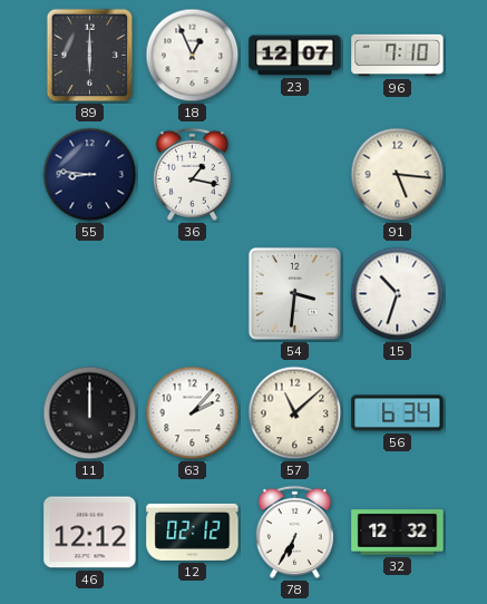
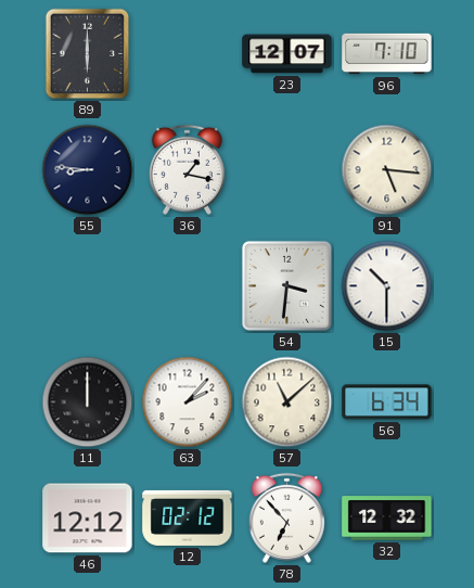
18: 12:56 -> none
15: 10:33 -> 10:30
78: 6:35 -> 6:53
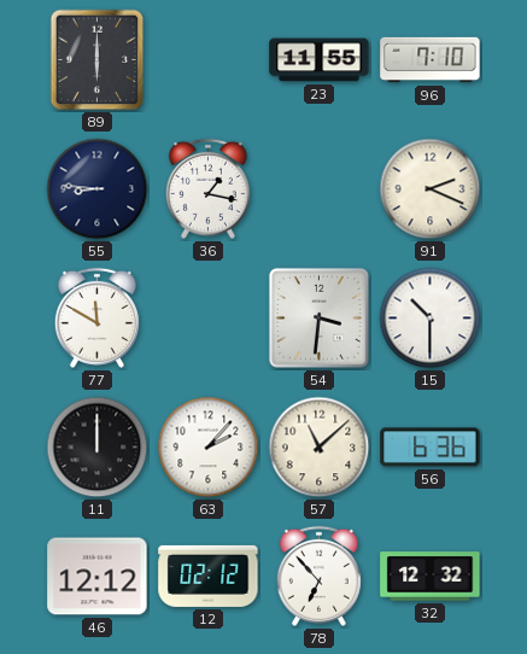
23: 12:07 -> 11:55
91: 5:16 -> 2:19
77: none -> 11:50
56: 6:34 -> 6:36
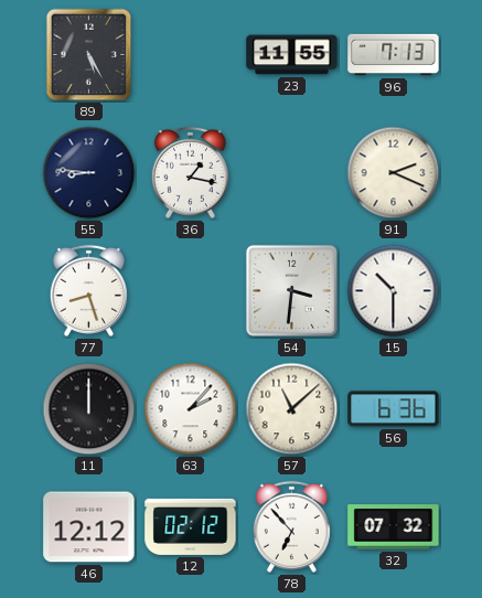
89: 6:00 -> 5:25
96: 7:10 -> 7:13
77: 11:50 -> 8:27
32: 12:32 -> 07:32
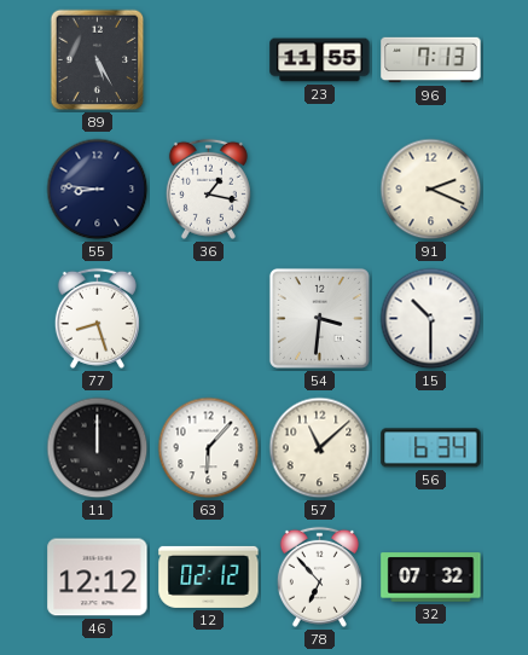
63: 2:07 -> 6:07
56: 6:36 -> 6:34
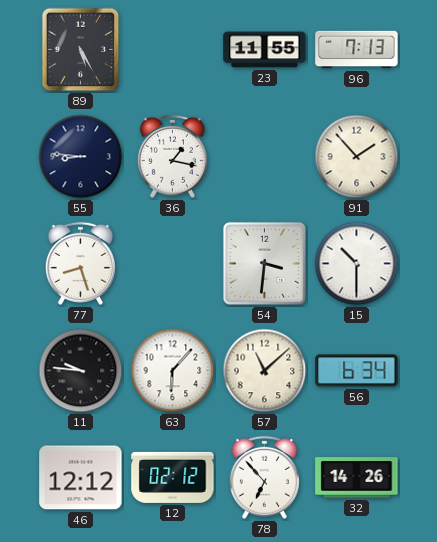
91: 2:19 -> 1:53
11: 12:00 -> 9:46
32: 07:32 -> 14:26
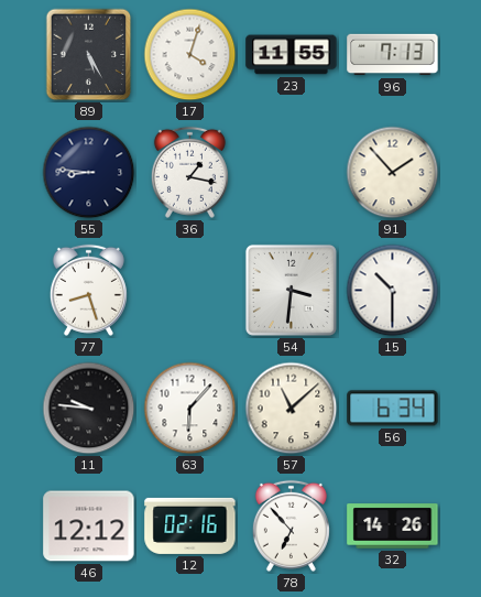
17: none -> 4:03
12: 02:12 -> 02:16
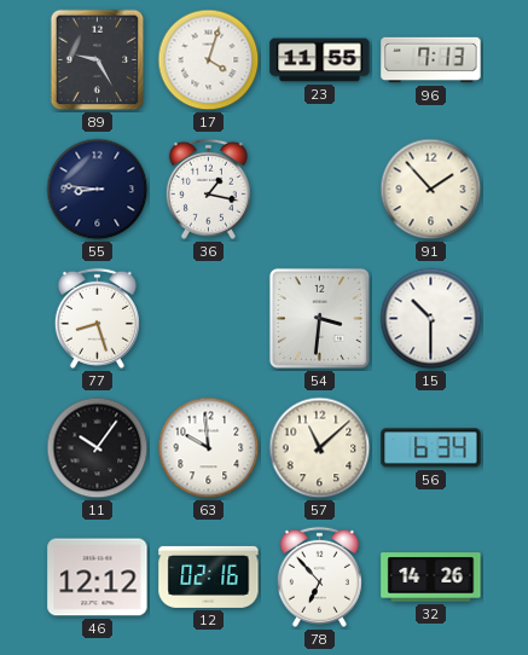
89: 5:25 -> 9:25
11: 9:46 -> 10:06
63: 6:07 -> 9:59
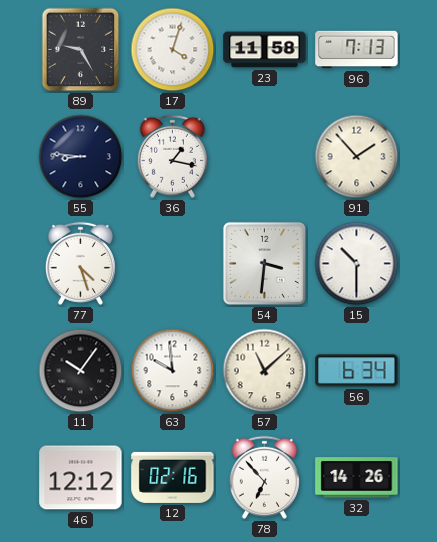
23: 11:55 -> 11:58
77: 8:27 -> 4:27
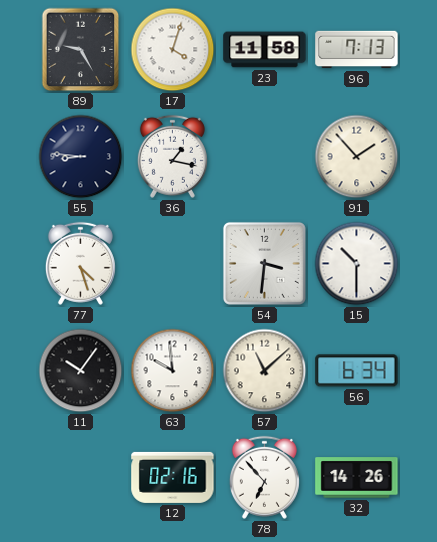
46: 12:12 -> none
